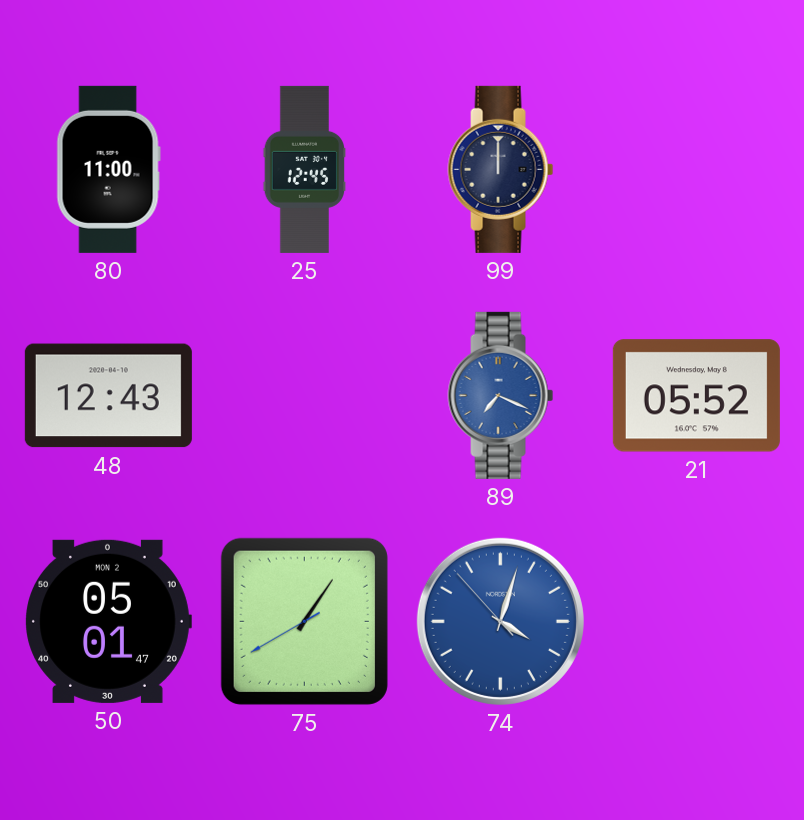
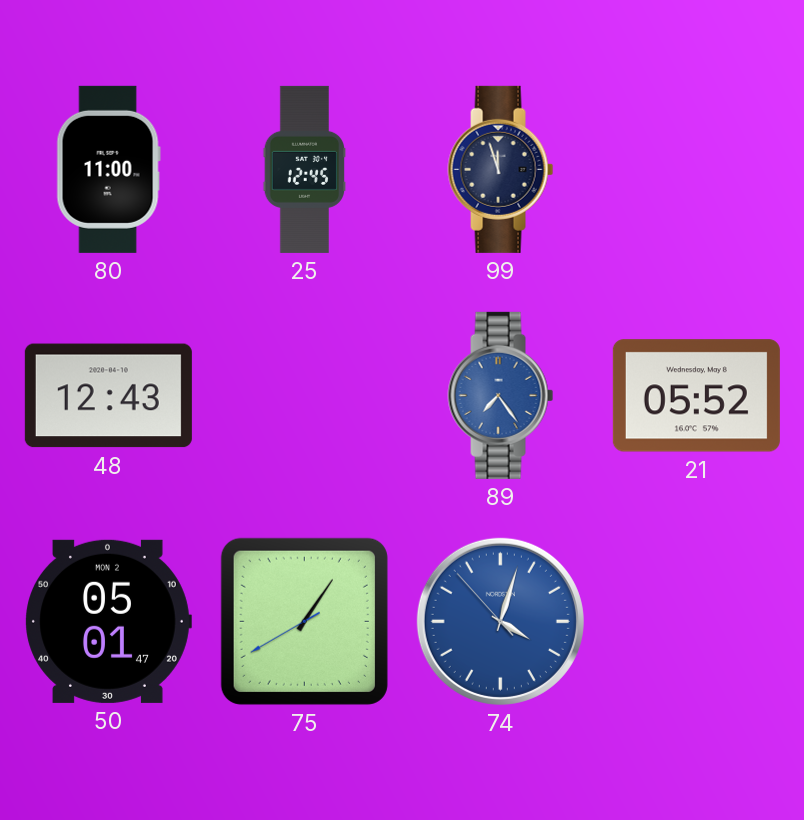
99: 12:00 -> 11:57
89: 7:19 -> 7:24
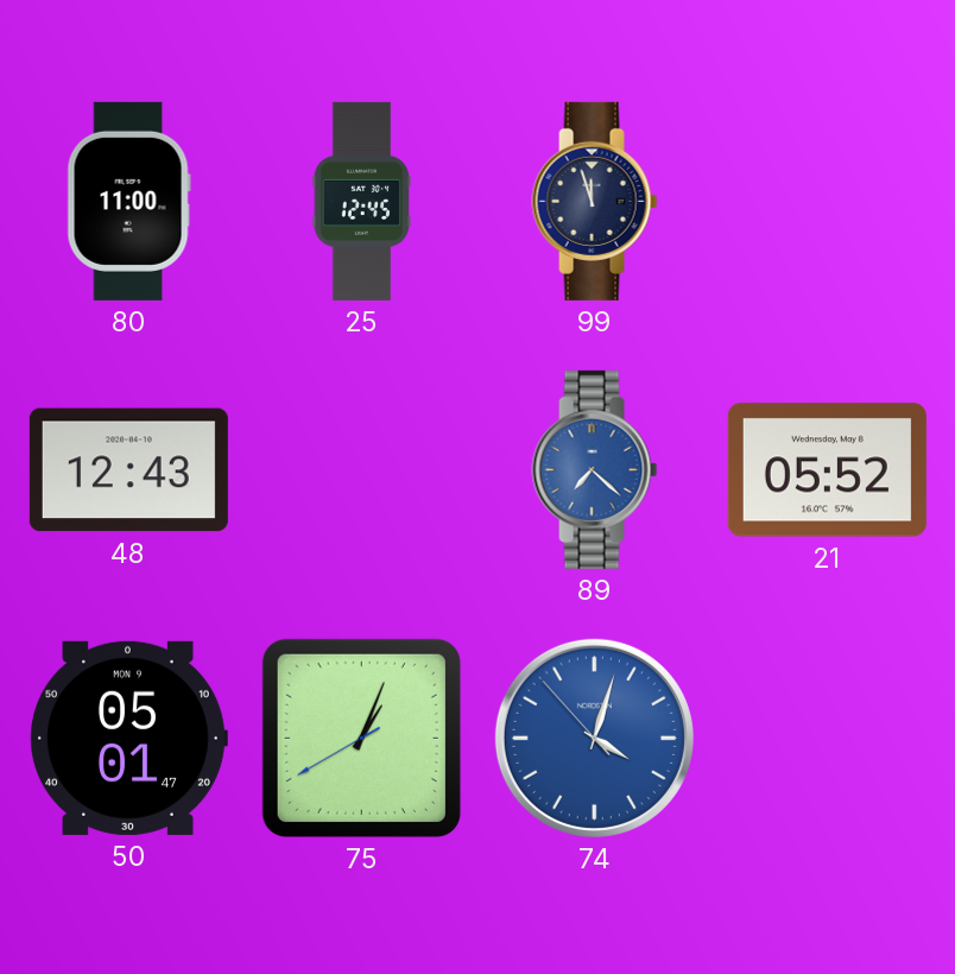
89: 7:24 -> 7:22
50 date: MON 2 -> MON 9
75: 1:05 -> 1:03
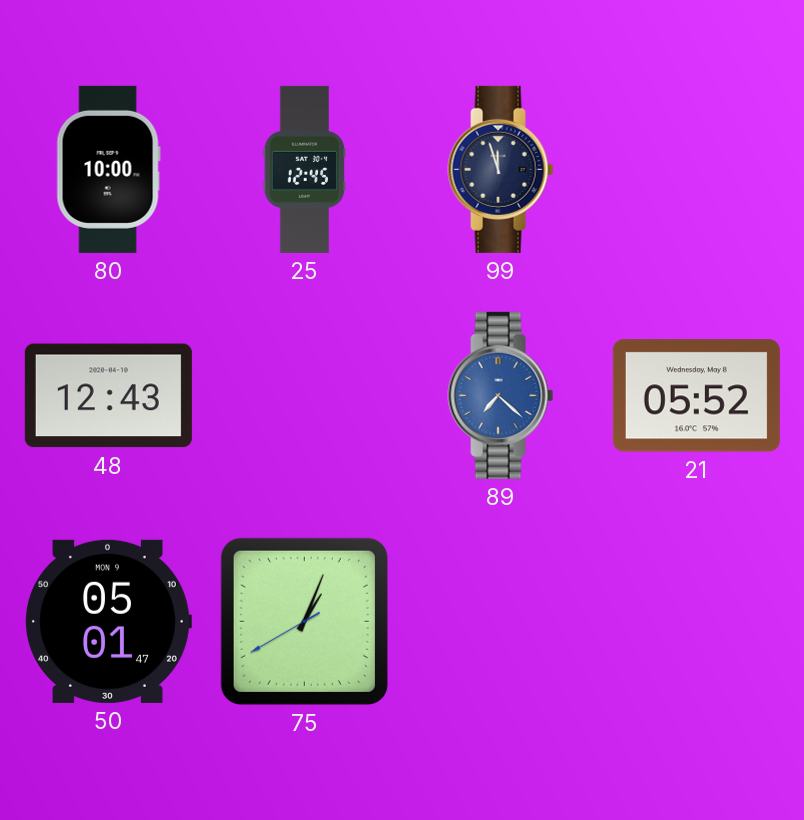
80: 11:00 -> 10:00
74: 4:02 -> none
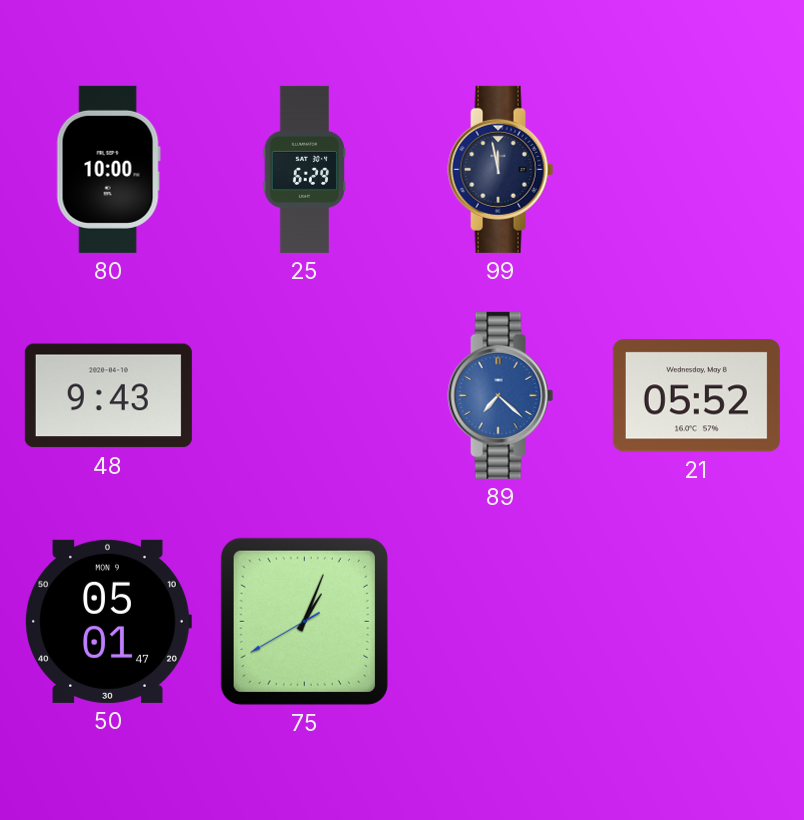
25: 12:45 -> 6:29
99: 11:57 -> 11:58
48: 12:43 -> 9:43
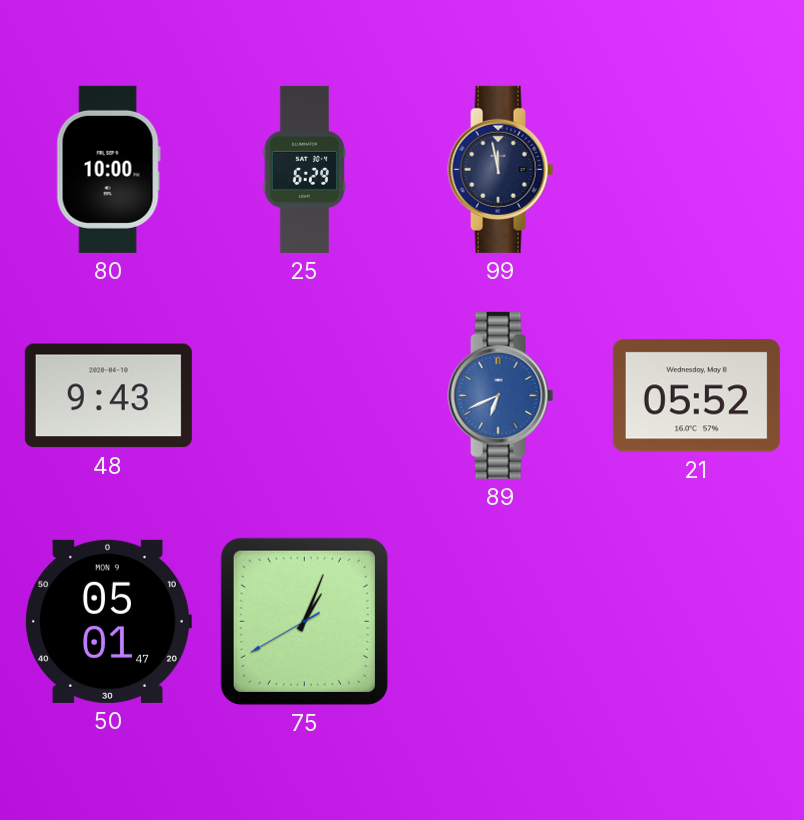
89: 7:22 -> 6:41
